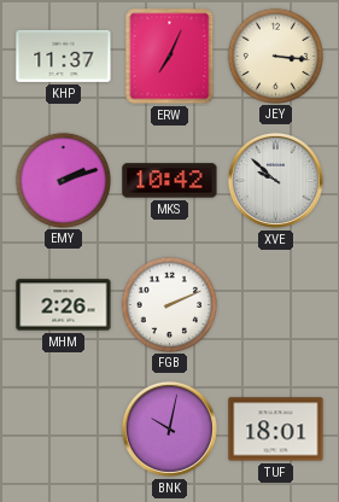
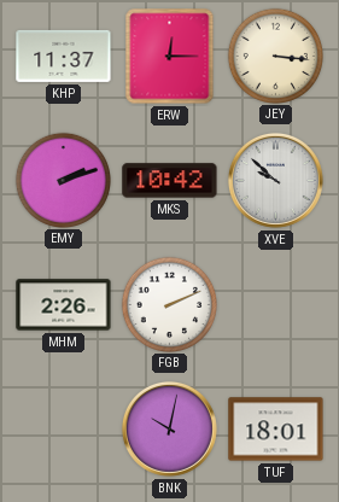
ERW: 7:04 -> 12:15
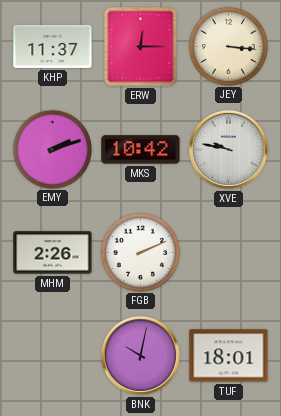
XVE: 9:52 -> 9:47
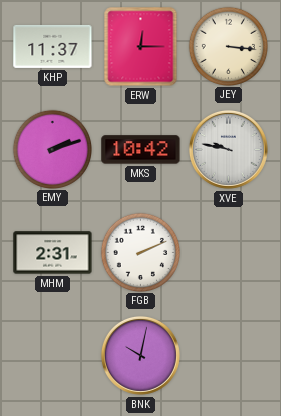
MHM: 2:26 -> 2:31
TUF: 18:01 -> none
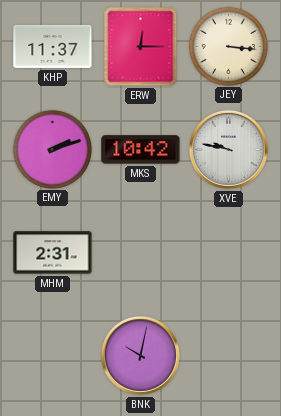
FGB: 2:11 -> none
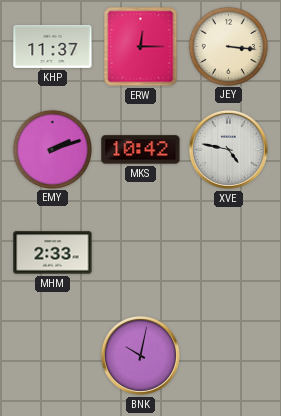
XVE: 9:47 -> 4:47
MHM: 2:31 -> 2:33
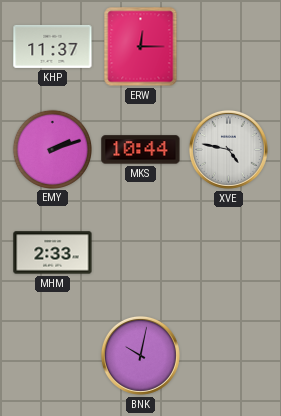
JEY: 3:16 -> none
MKS: 10:42 -> 10:44
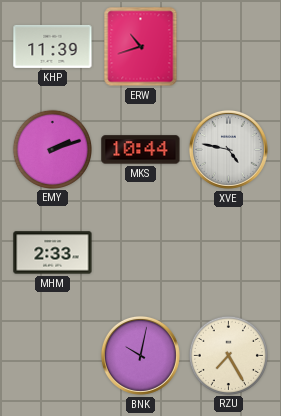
KHP: 11:37 -> 11:39
ERW: 12:15 -> 10:42
RZU: none -> 7:25
